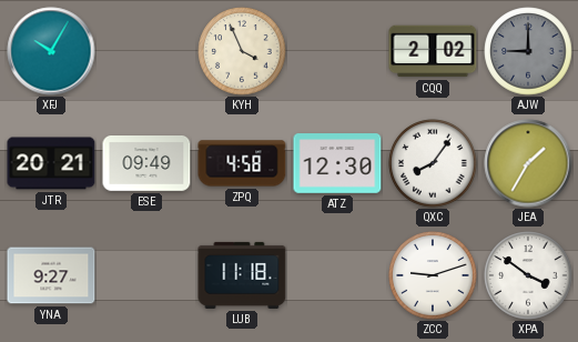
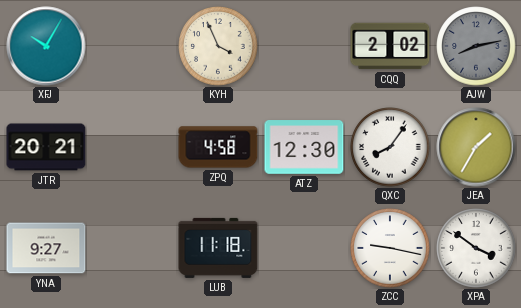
AJW: 9:00 -> 8:13
ESE: 09:49 -> none
ZCC: 9:12 -> 9:17
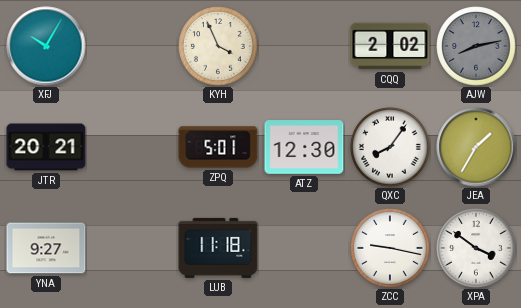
ZPQ: 4:58 -> 5:01
